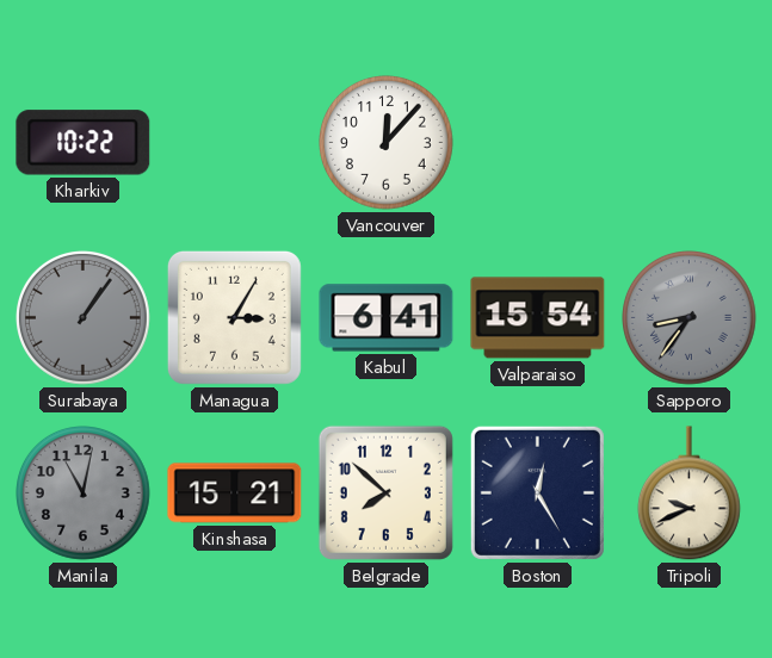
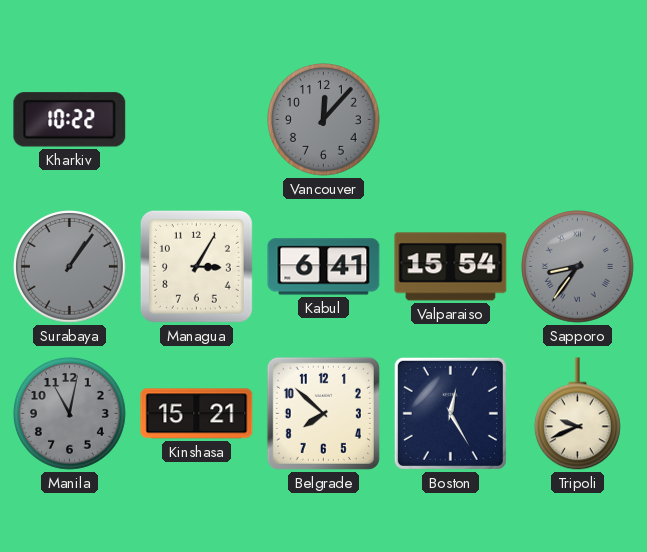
Vancouver dial: white -> grey
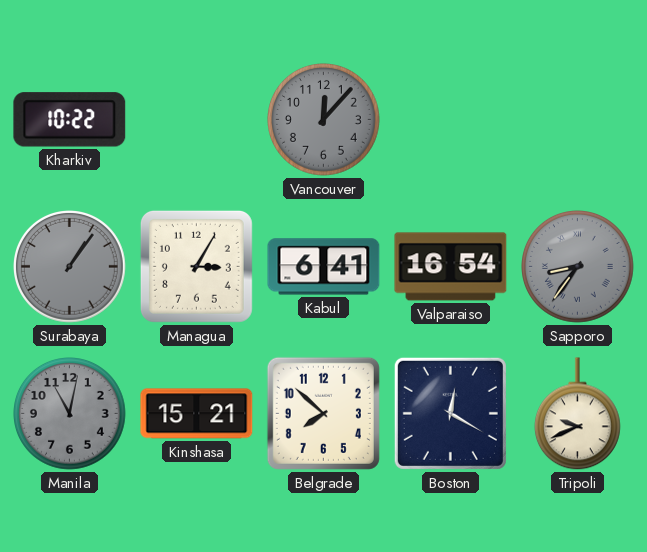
Valparaiso: 15:54 -> 16:54
Boston: 12:25 -> 12:20
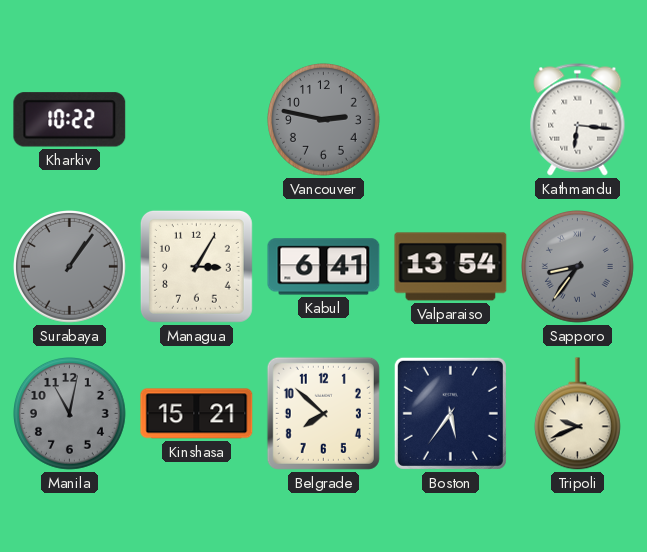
Vancouver: 12:07 -> 2:47
Kathmandu: none -> 6:16
Valparaiso: 16:54 -> 13:54
Boston: 12:20 -> 5:36
